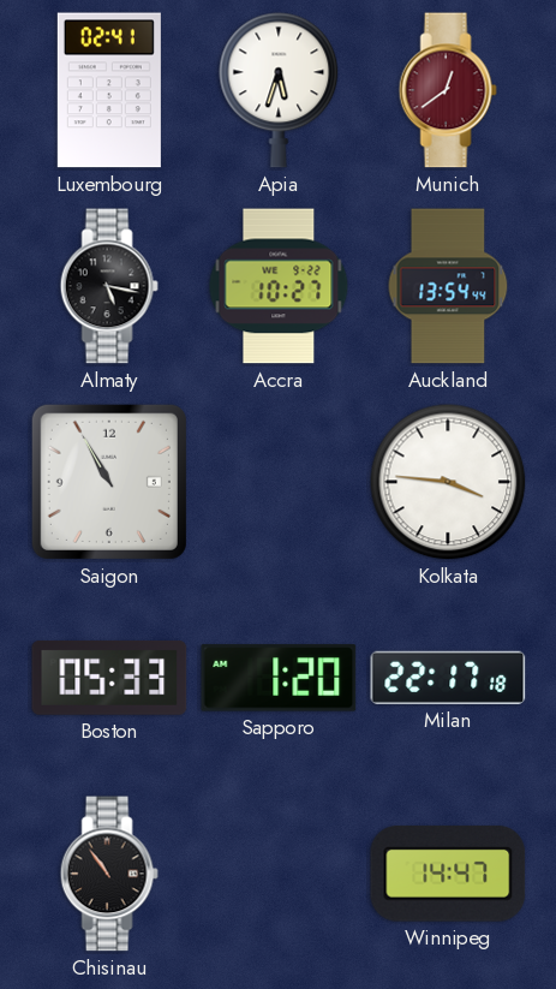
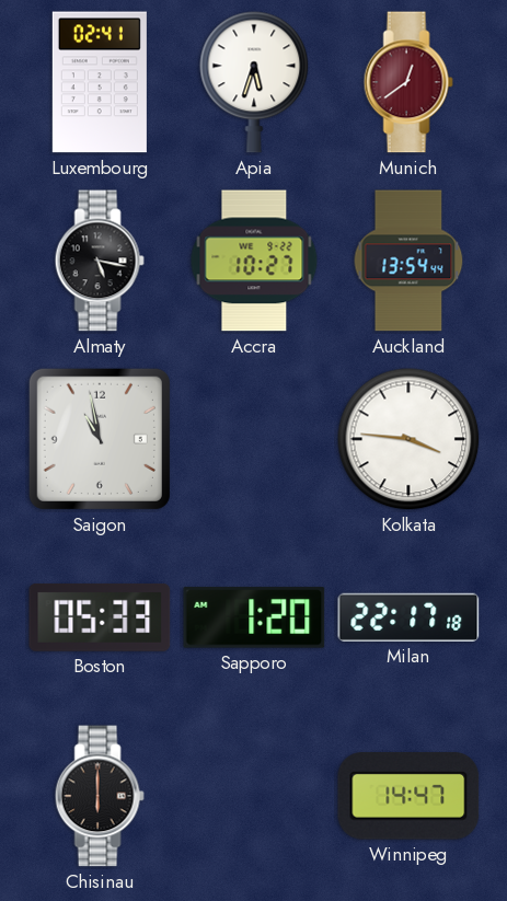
Saigon: 10:55 -> 10:58
Chisinau: 10:54 -> 6:00
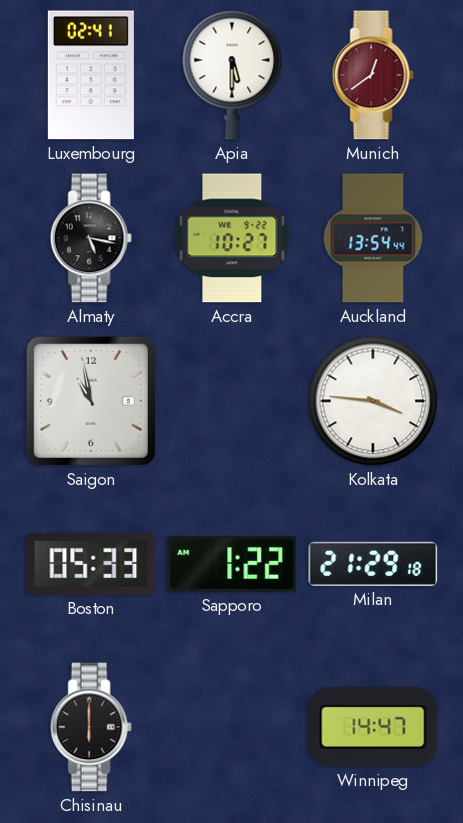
Apia: 5:33 -> 5:30
Sapporo: 1:20 -> 1:22
Milan: 22:17 -> 21:29
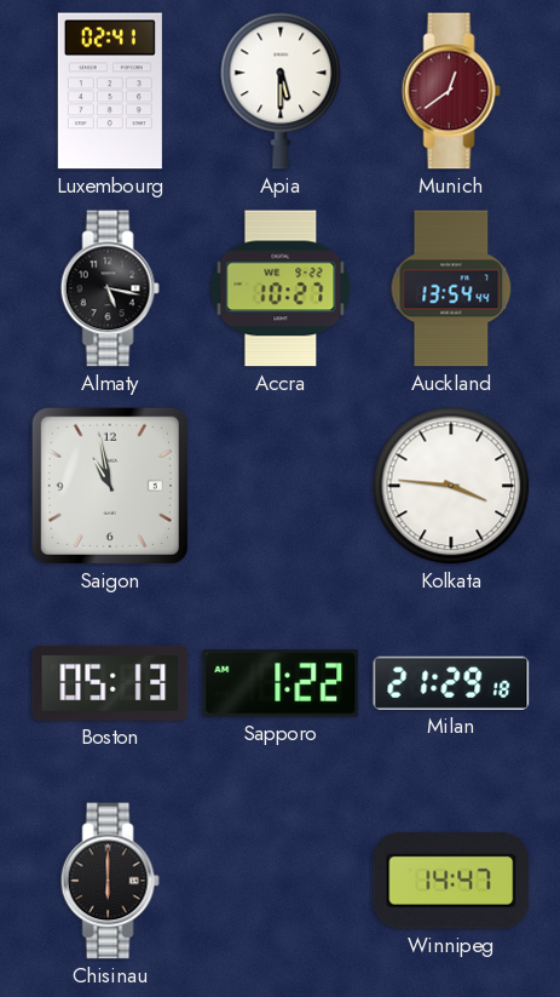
Boston: 05:33 -> 05:13
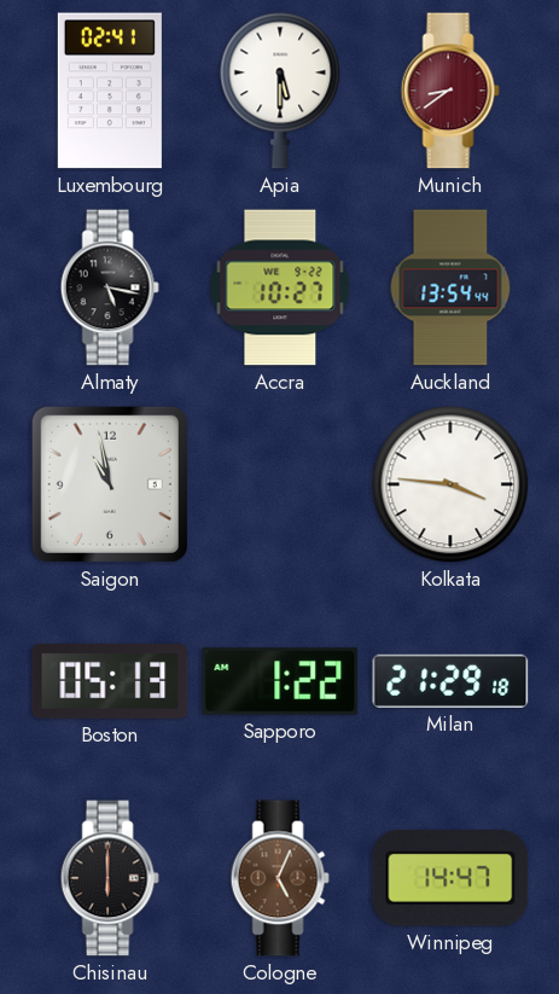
Munich: 12:39 -> 8:39
Cologne: none -> 5:04
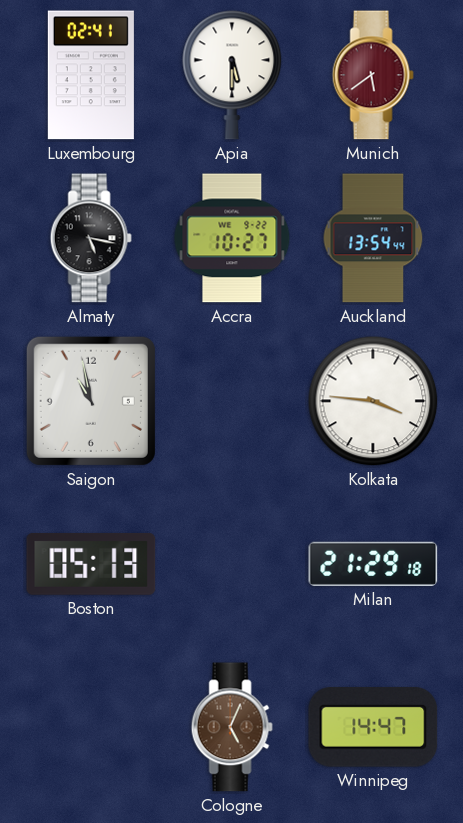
Munich: 8:39 -> 5:39
Sapporo: 1:22 -> none
Chisinau: 6:00 -> none
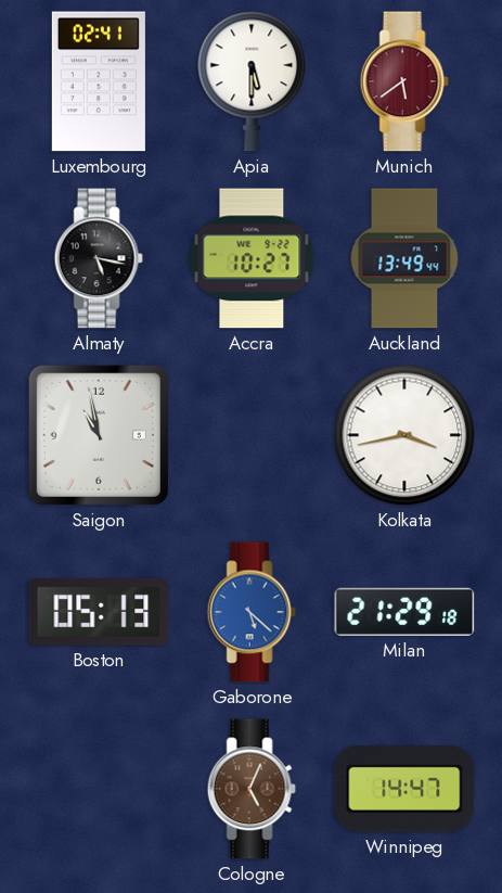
Auckland: 13:54 -> 13:49
Kolkata: 3:46 -> 3:43
Gaborone: none -> 5:22
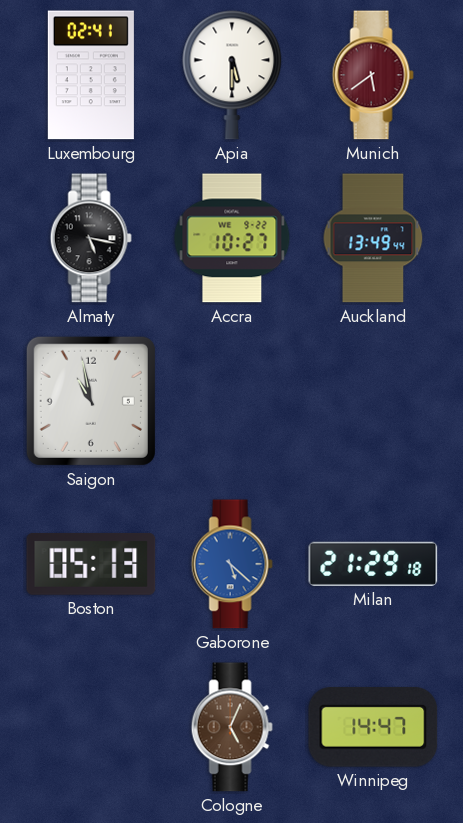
Kolkata: 3:43 -> none
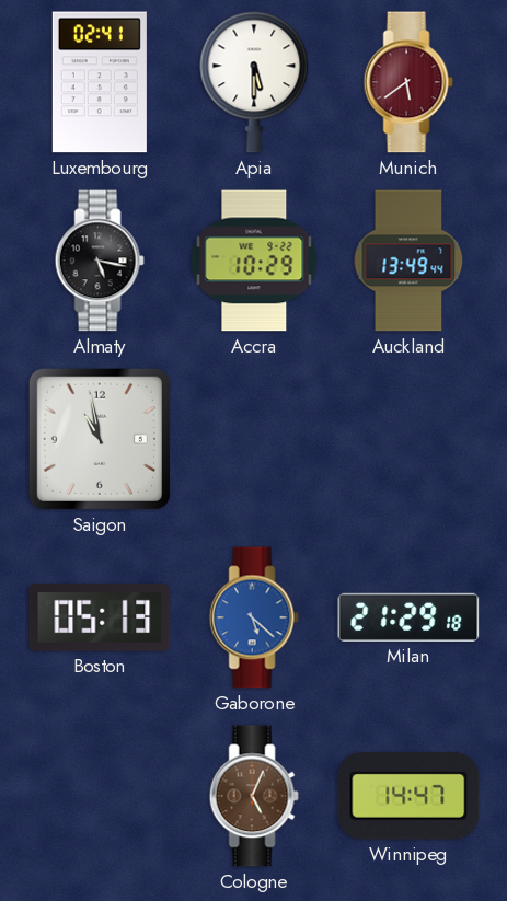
Accra: 10:27 -> 10:29
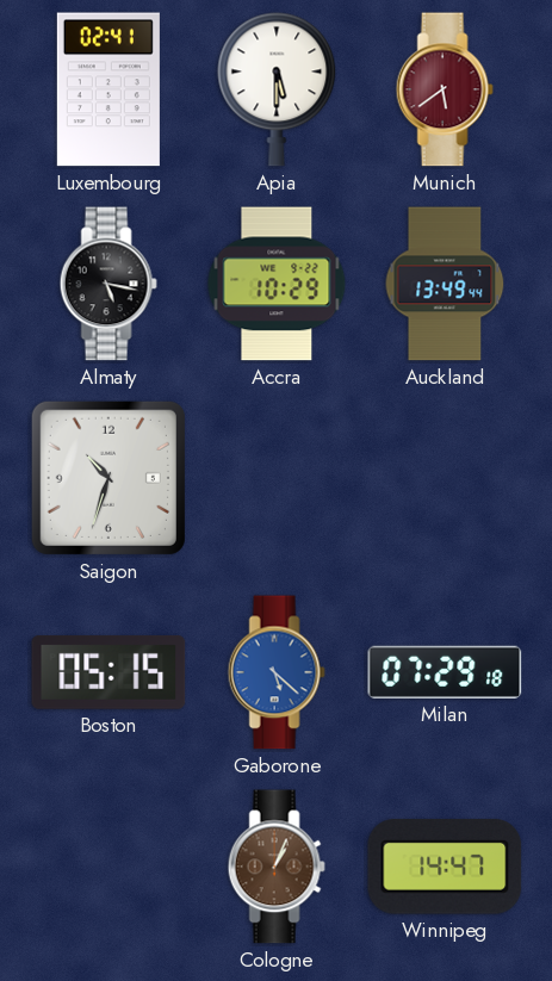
Saigon: 10:58 -> 10:33
Boston: 05:13 -> 05:15
Milan: 21:29 -> 07:29
Cologne: 5:04 -> 1:04
